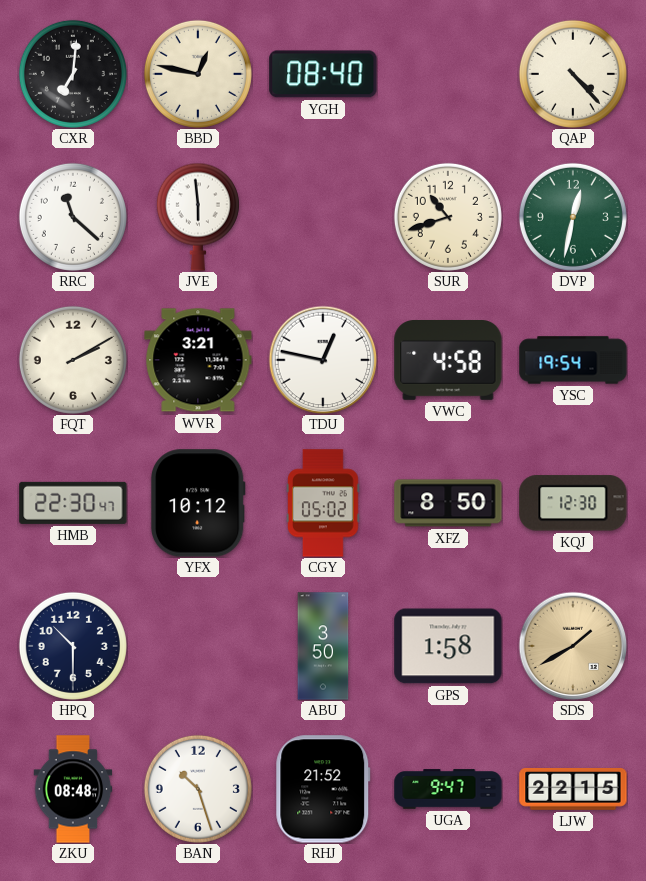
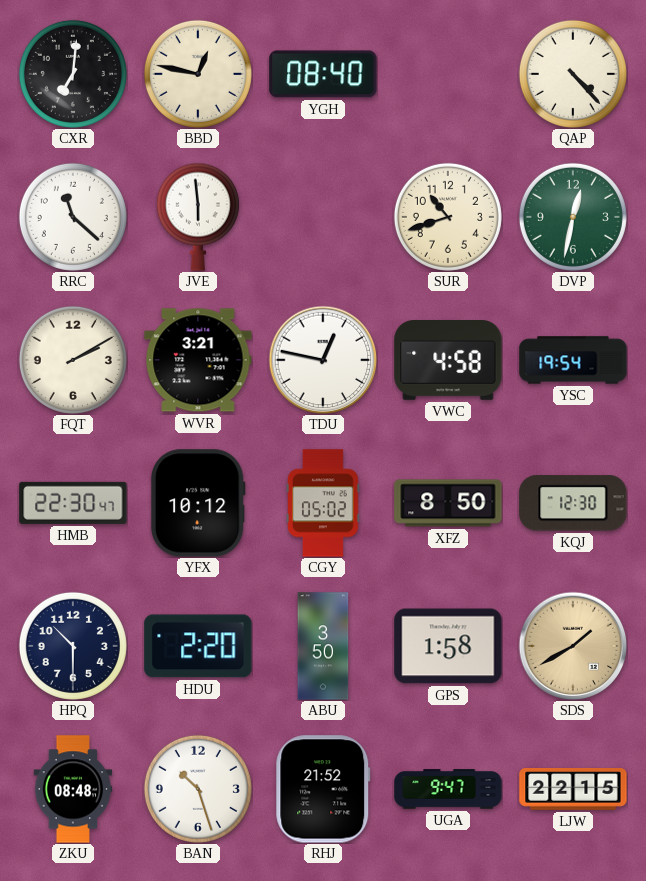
HDU: none -> 2:20
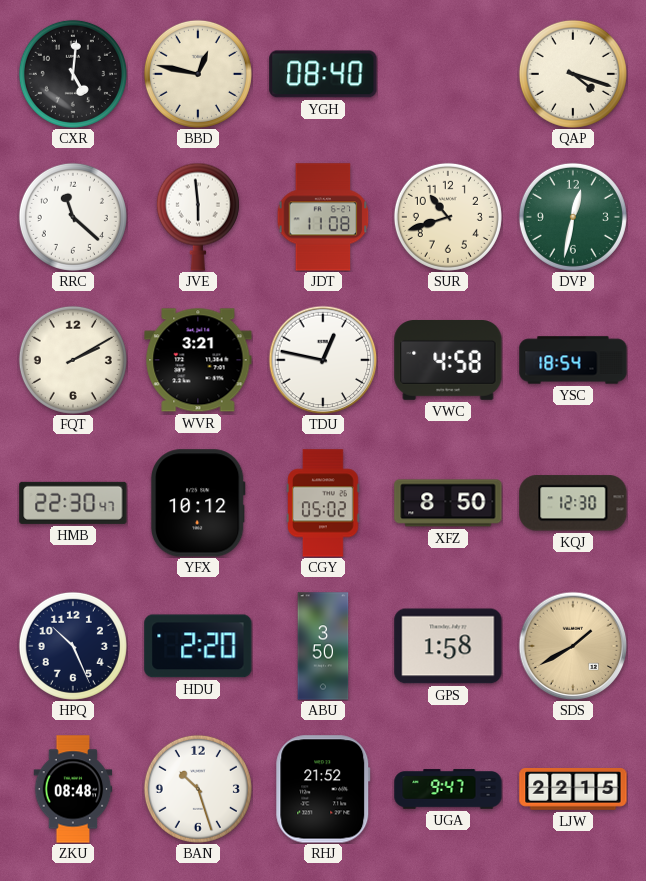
CXR: 7:01 -> 5:01
QAP: 4:23 -> 4:18
JDT: none -> 11:08
YSC: 19:54 -> 18:54
HPQ: 10:30 -> 10:26
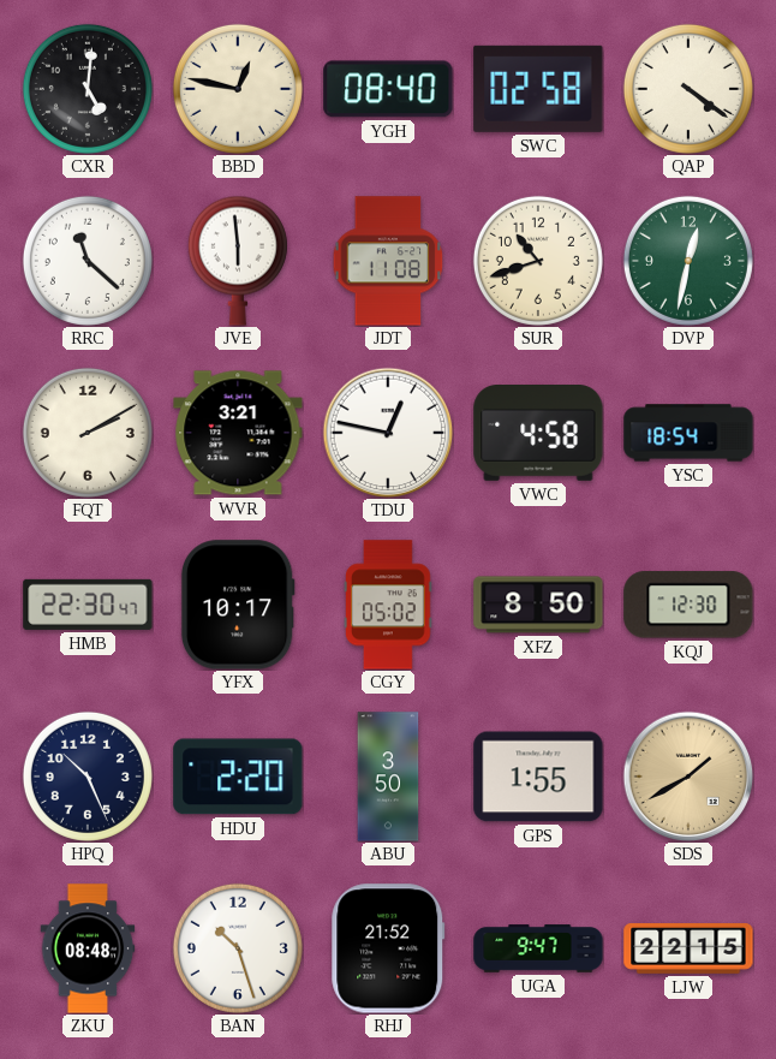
SWC: none -> 02:58
QAP: 4:18 -> 4:21
YFX: 10:12 -> 10:17
GPS: 1:58 -> 1:55
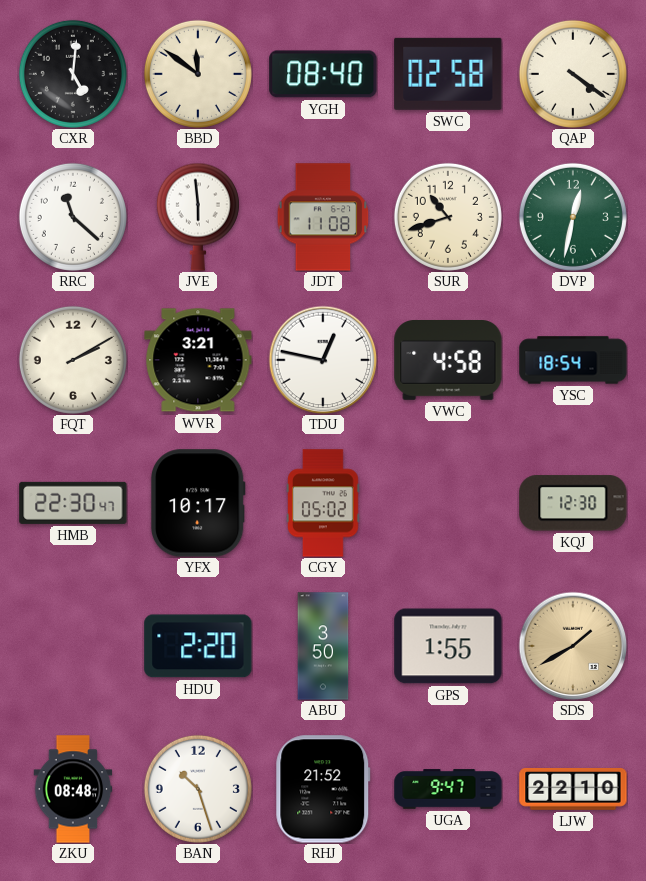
BBD: 12:47 -> 11:51
XFZ: 8:50 -> none
HPQ: 10:26 -> none
LJW: 22:15 -> 22:10
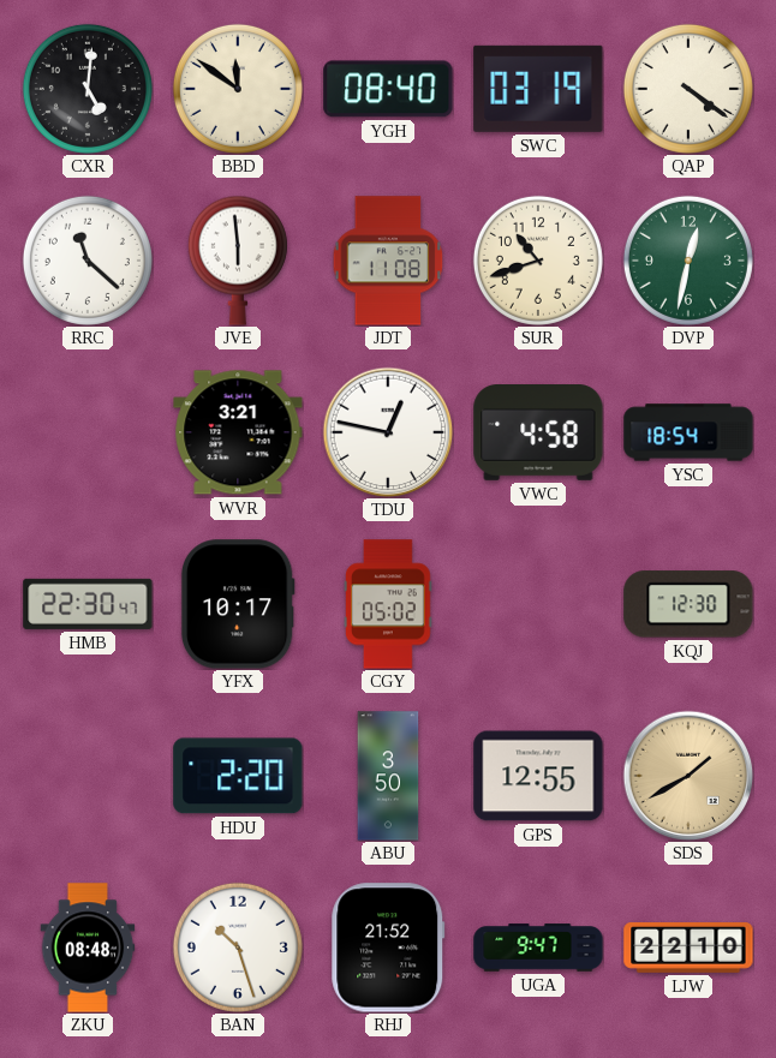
SWC: 02:58 -> 03:19
FQT: 2:10 -> none
GPS: 1:55 -> 12:55
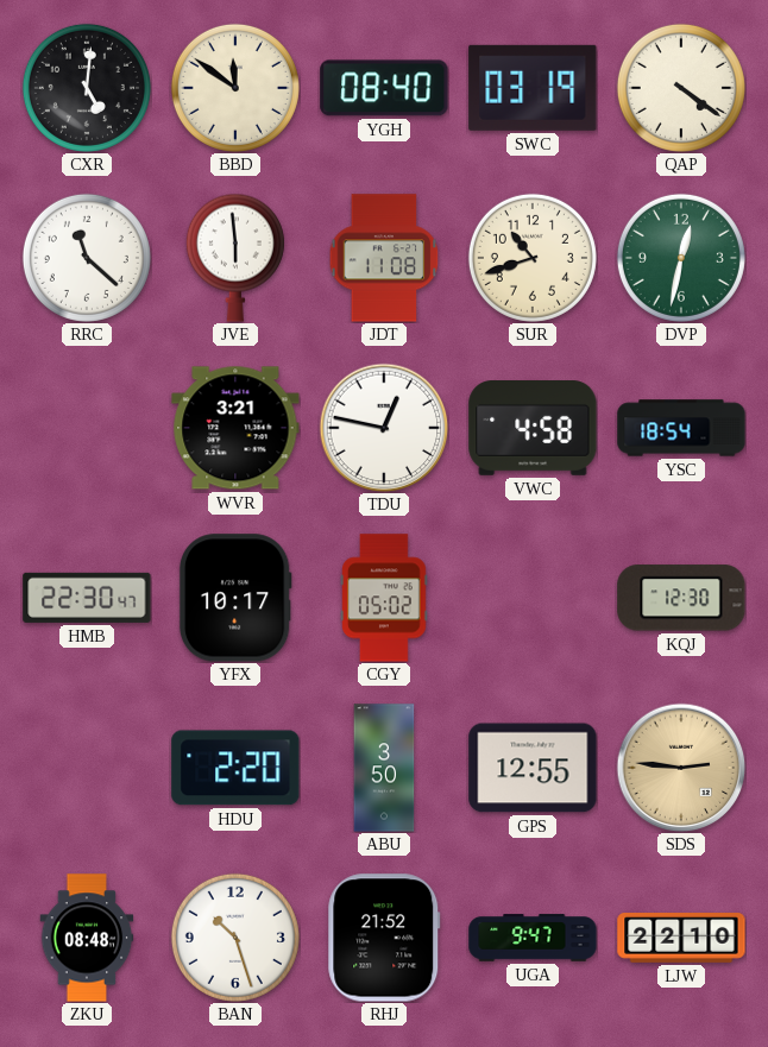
SDS: 1:40 -> 2:46
